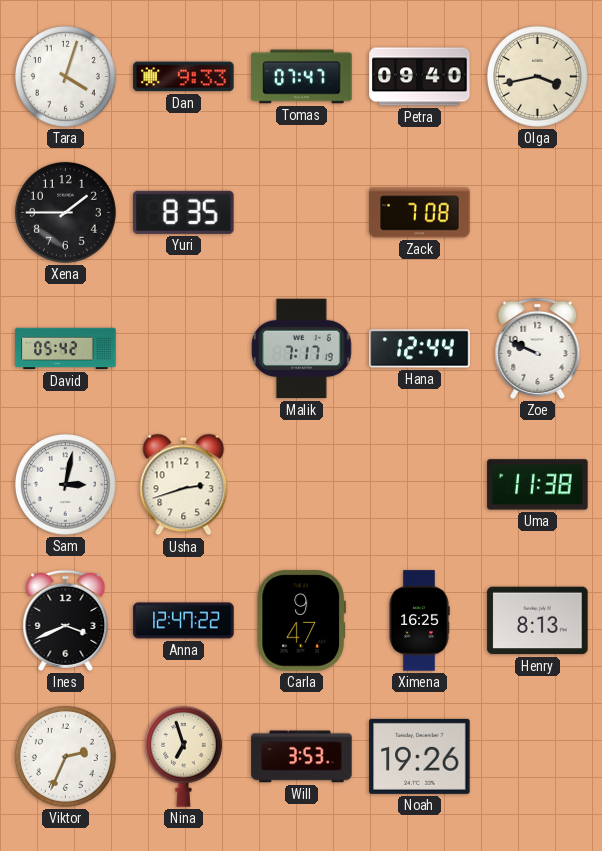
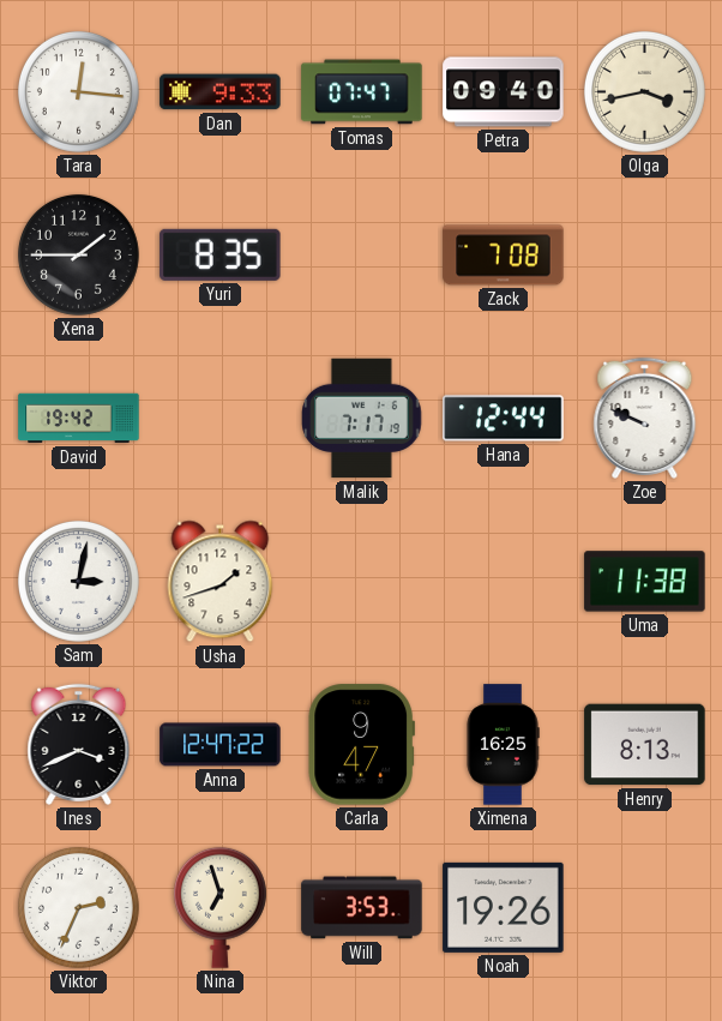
Tara: 4:03 -> 12:16
David: 05:42 -> 19:42
Usha: 2:42 -> 1:42
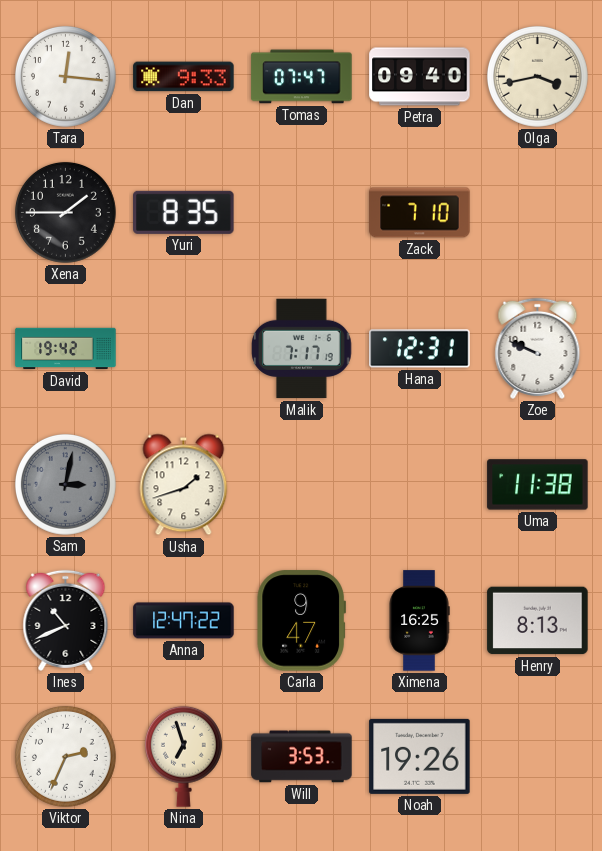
Zack: 7:08 -> 7:10
Hana: 12:44 -> 12:31
Sam dial: white -> grey
Ines: 3:41 -> 10:41
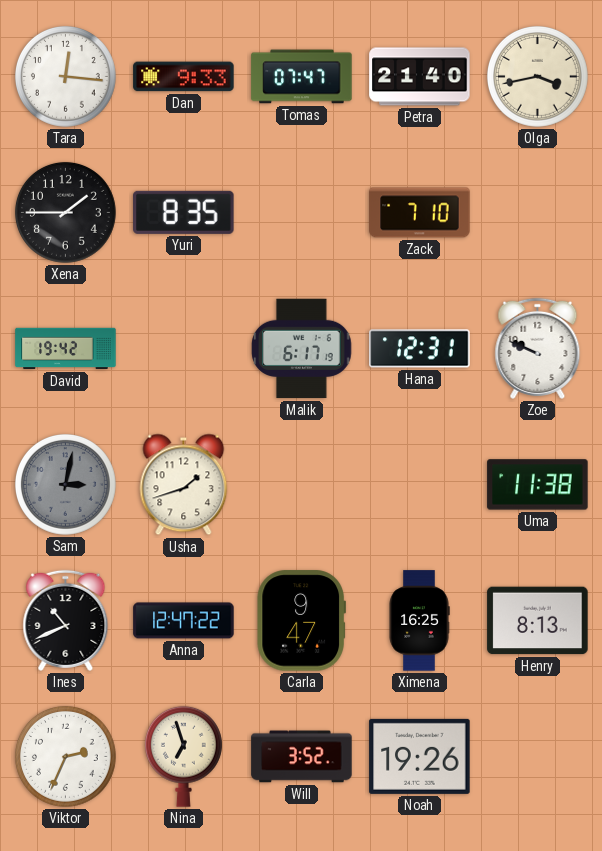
Petra: 09:40 -> 21:40
Malik: 7:17 -> 6:17
Will: 3:53 -> 3:52
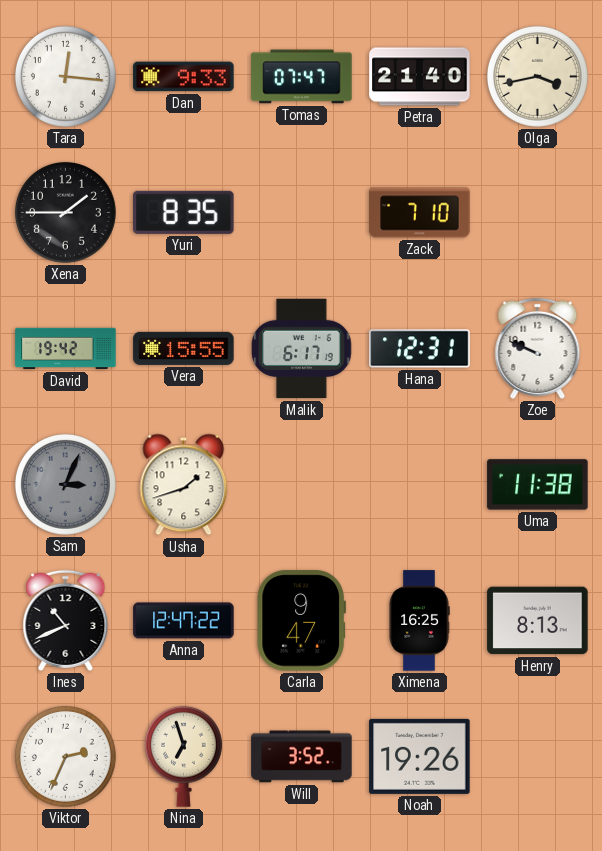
Vera: none -> 15:55
Sam: 3:02 -> 3:04
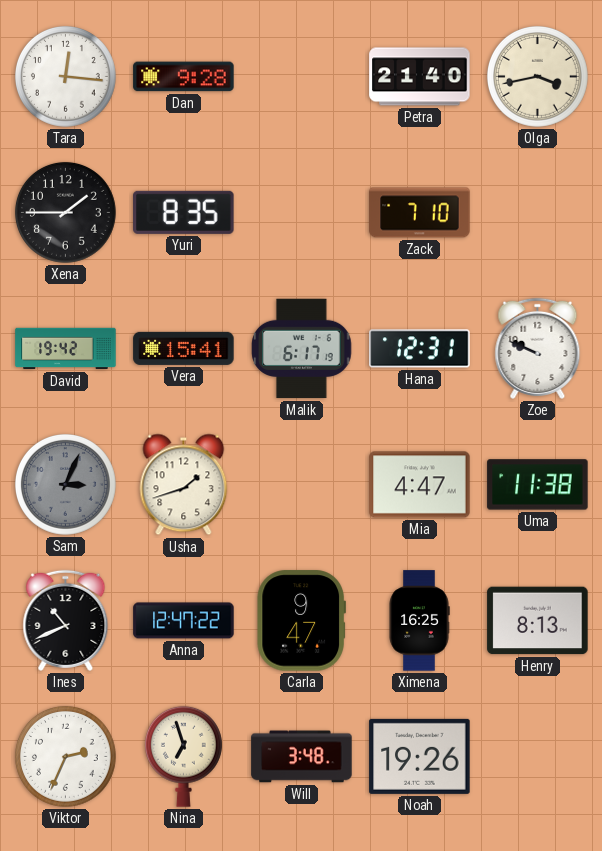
Dan: 9:33 -> 9:28
Tomas: 07:47 -> none
Vera: 15:55 -> 15:41
Mia: none -> 4:47
Will: 3:52 -> 3:48
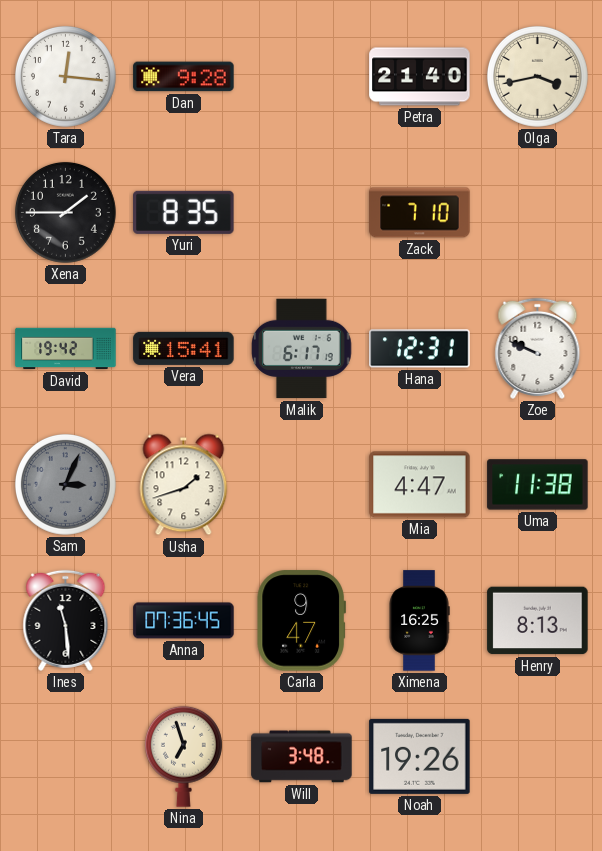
Ines: 10:41 -> 11:29
Anna: 12:47 -> 07:36
Viktor: 2:34 -> none
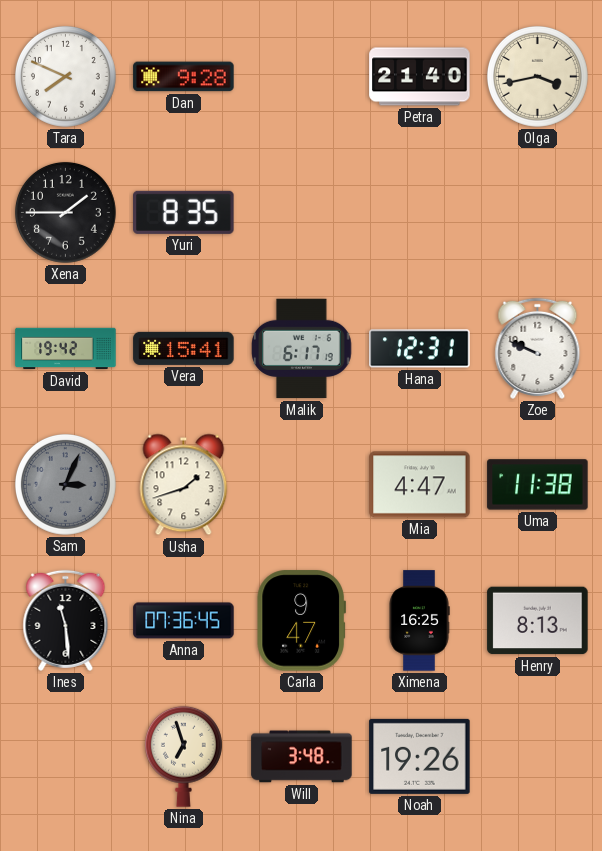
Tara: 12:16 -> 7:49
Zack: 7:10 -> none
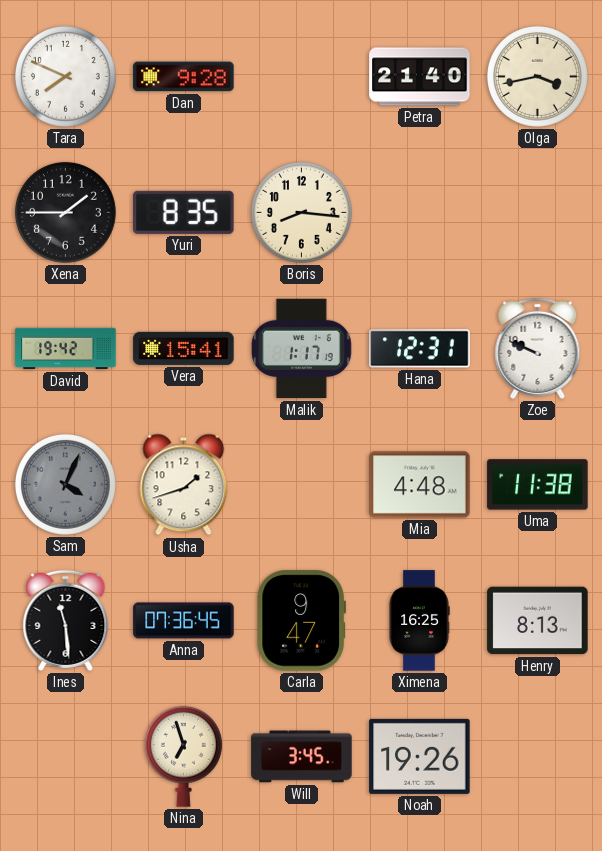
Boris: none -> 8:16
Malik: 6:17 -> 1:17
Sam: 3:04 -> 4:04
Mia: 4:47 -> 4:48
Will: 3:48 -> 3:45
